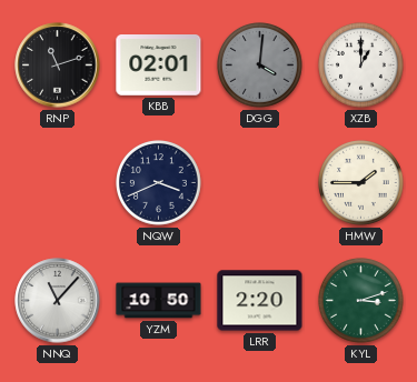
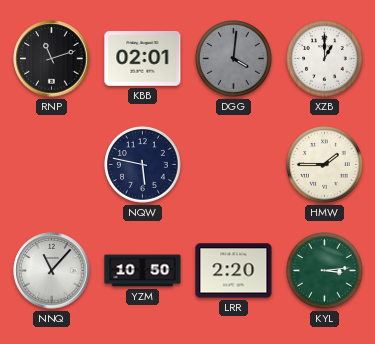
NQW: 3:41 -> 5:47
KYL: 3:12 -> 3:14
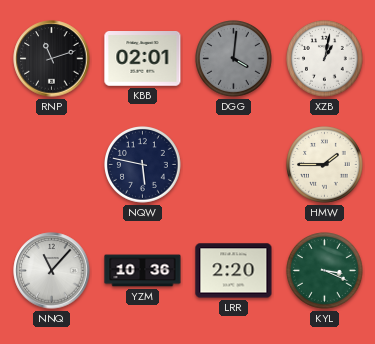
XZB: 1:00 -> 1:02
YZM: 10:50 -> 10:36
KYL: 3:14 -> 3:19
